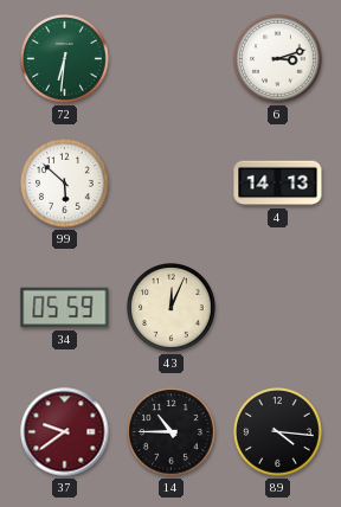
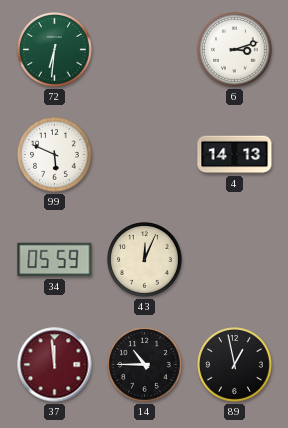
99: 5:52 -> 5:49
37: 9:39 -> 11:59
89: 4:16 -> 12:58
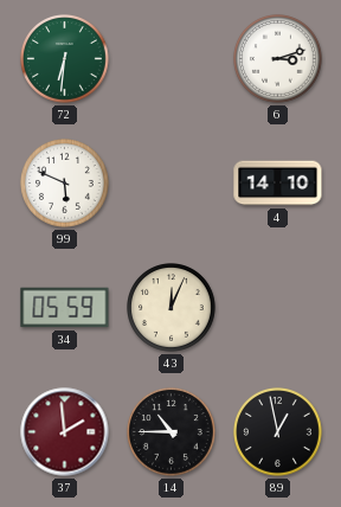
4: 14:13 -> 14:10
37: 11:59 -> 1:59
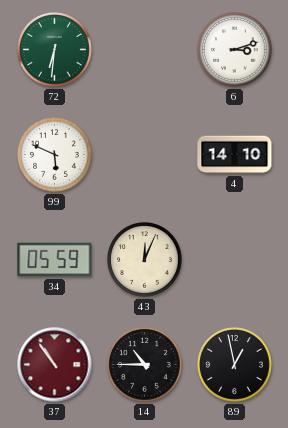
37: 1:59 -> 10:54
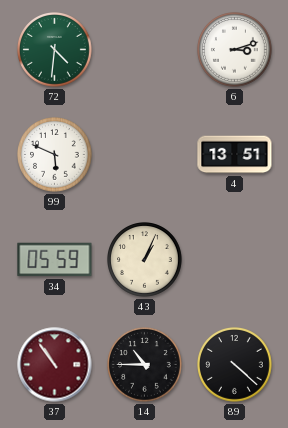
72: 6:31 -> 4:31
4: 14:10 -> 13:51
43: 12:04 -> 1:04
89: 12:58 -> 4:22
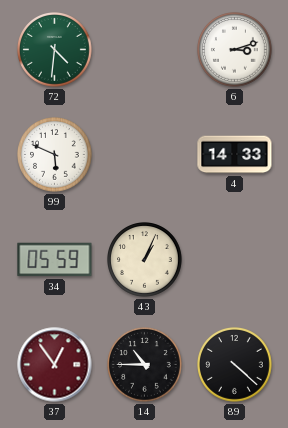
4: 13:51 -> 14:33
37: 10:54 -> 12:54
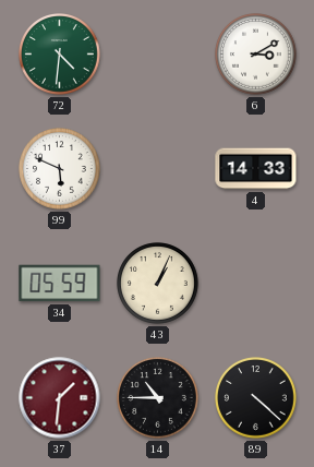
6: 3:12 -> 3:10
37: 12:54 -> 1:31
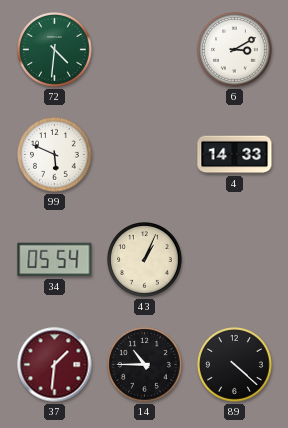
34: 05:59 -> 05:54
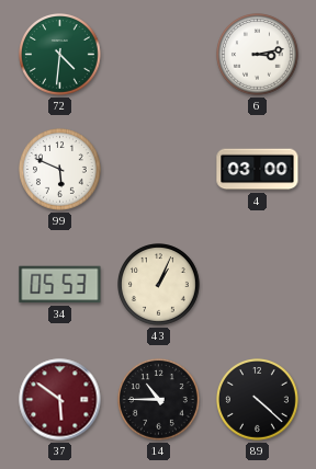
6: 3:10 -> 3:13
4: 14:33 -> 03:00
34: 05:54 -> 05:53
37: 1:31 -> 5:51
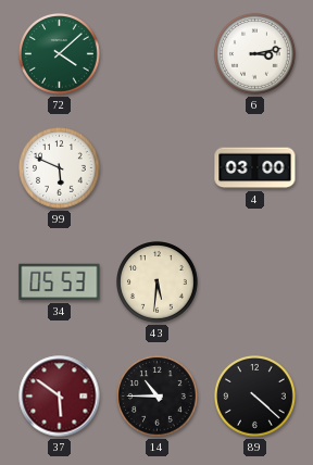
72: 4:31 -> 4:08
43: 1:04 -> 5:31
